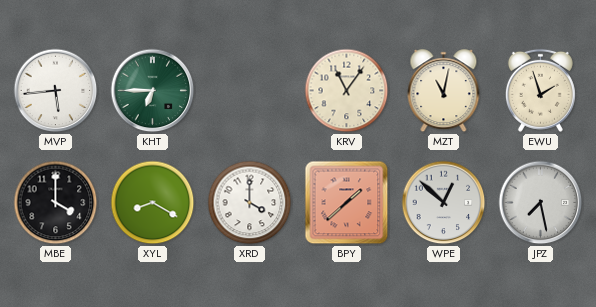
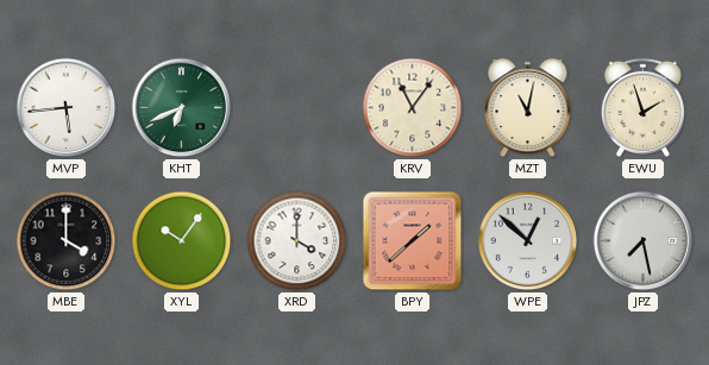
KHT: 6:45 -> 6:41
XYL: 8:20 -> 10:06
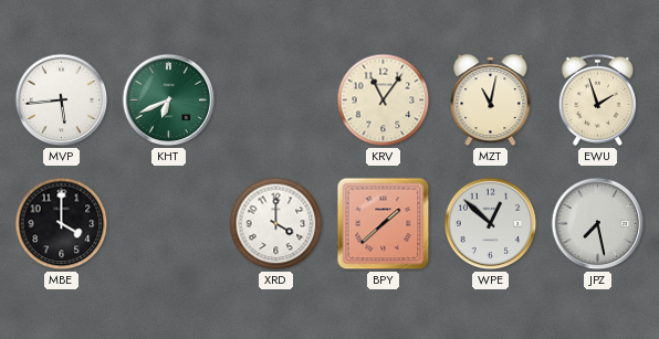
XYL: 10:06 -> none
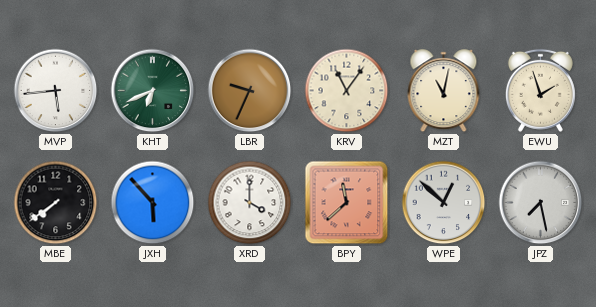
LBR: none -> 9:34
MBE: 4:00 -> 7:39
JXH: none -> 5:53
BPY: 1:38 -> 11:38
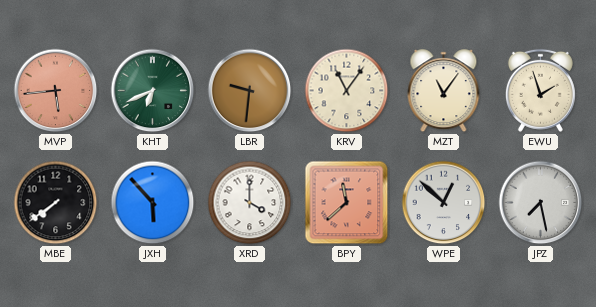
MVP dial: white -> salmon
LBR: 9:34 -> 9:31
MZT: 11:02 -> 11:06
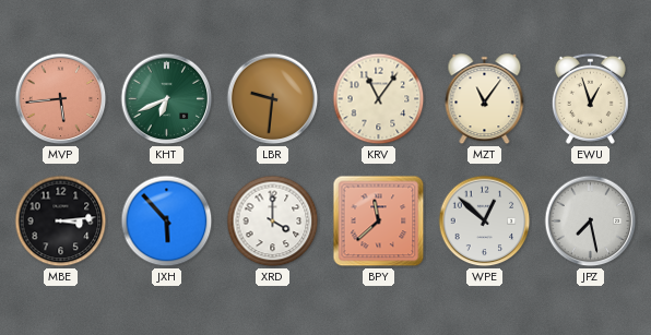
EWU: 1:57 -> 12:57
MBE: 7:39 -> 3:14
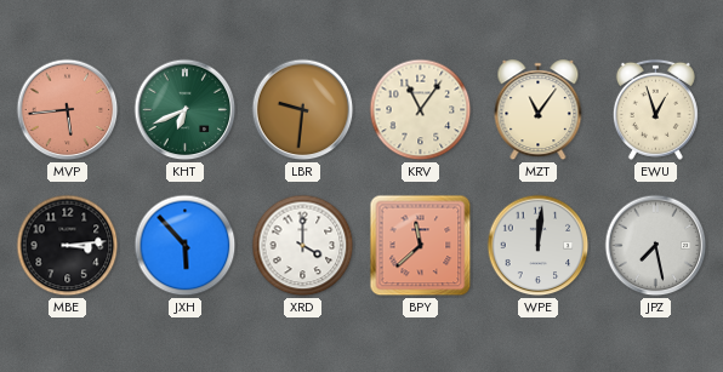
WPE: 12:52 -> 12:01
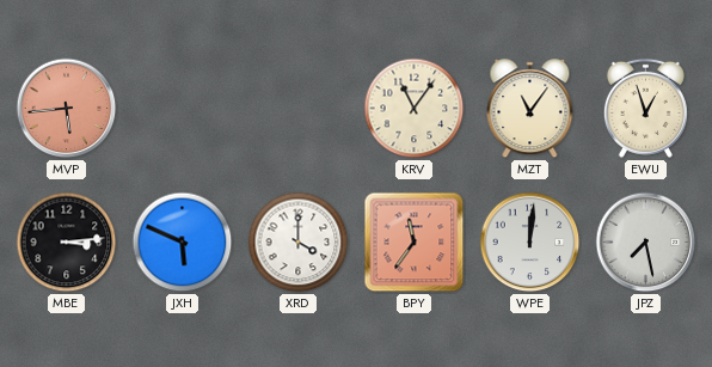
KHT: 6:41 -> none
LBR: 9:31 -> none
JXH: 5:53 -> 5:49
BPY: 11:38 -> 11:36
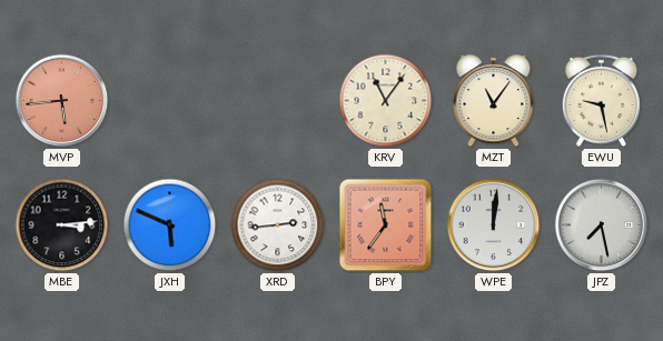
EWU: 12:57 -> 9:28
XRD: 4:00 -> 2:44
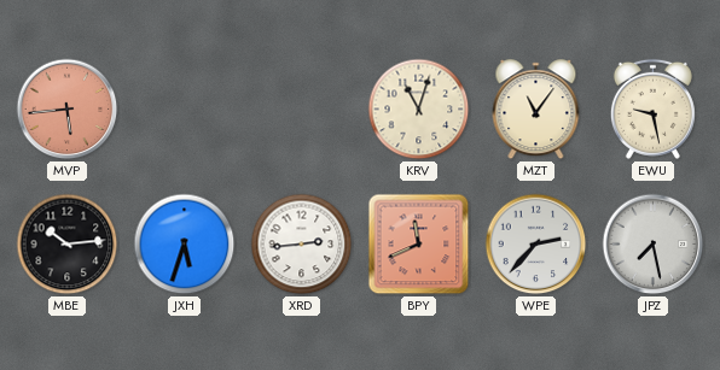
KRV: 11:06 -> 11:03
MBE: 3:14 -> 10:14
JXH: 5:49 -> 5:33
BPY: 11:36 -> 11:41
WPE: 12:01 -> 2:37
